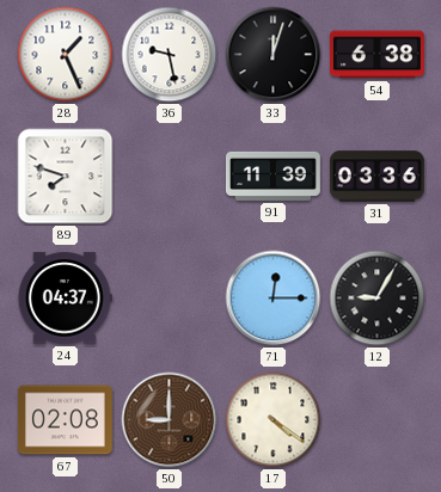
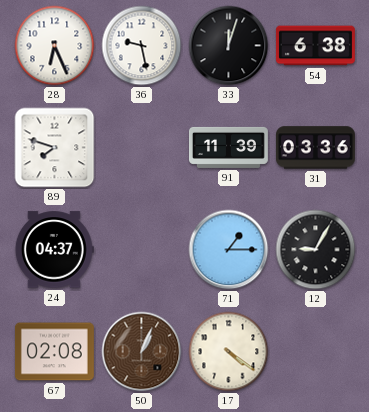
28: 1:26 -> 6:26
71: 12:15 -> 1:15
50: 9:00 -> 1:04
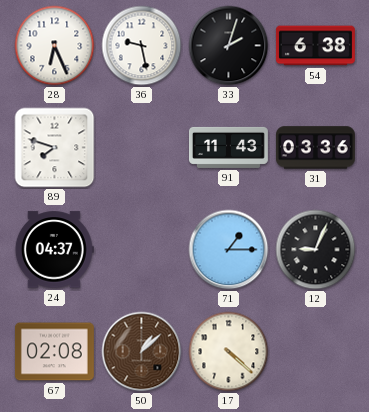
33: 12:03 -> 2:03
91: 11:39 -> 11:43
12: 9:05 -> 9:04
50: 1:04 -> 1:08
17: 4:21 -> 4:22
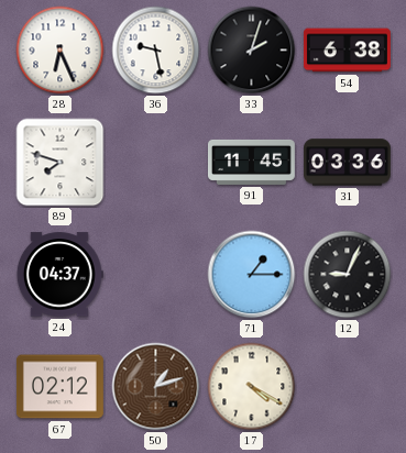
91: 11:43 -> 11:45
67: 02:08 -> 02:12
50: 1:08 -> 1:12
17: 4:22 -> 4:20
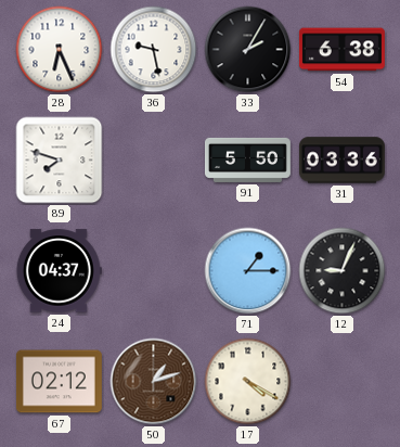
33: 2:03 -> 2:05
91: 11:45 -> 5:50
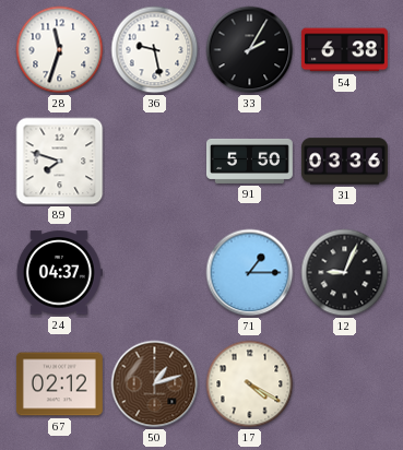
28: 6:26 -> 11:33
